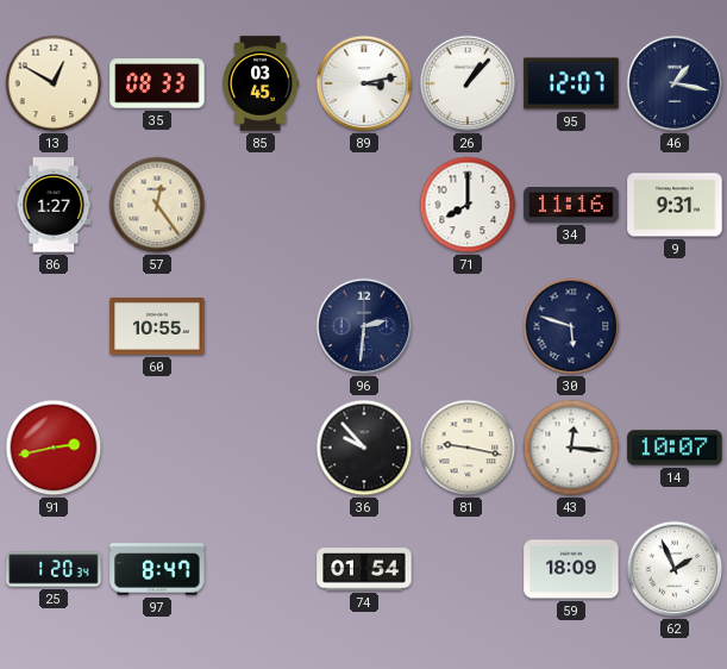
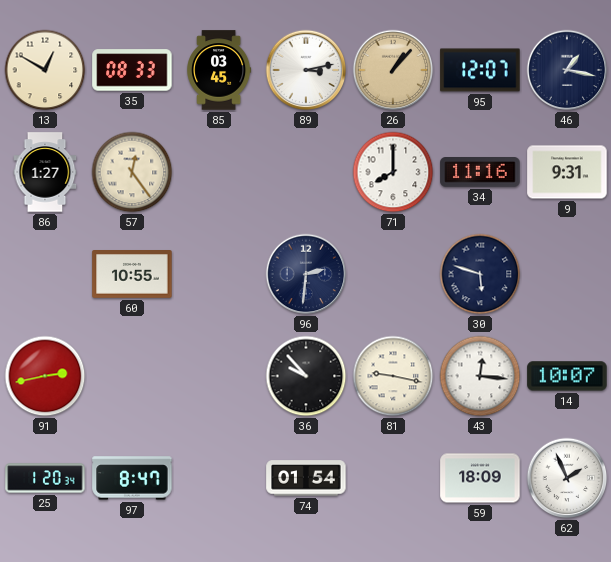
26 dial: white -> champagne
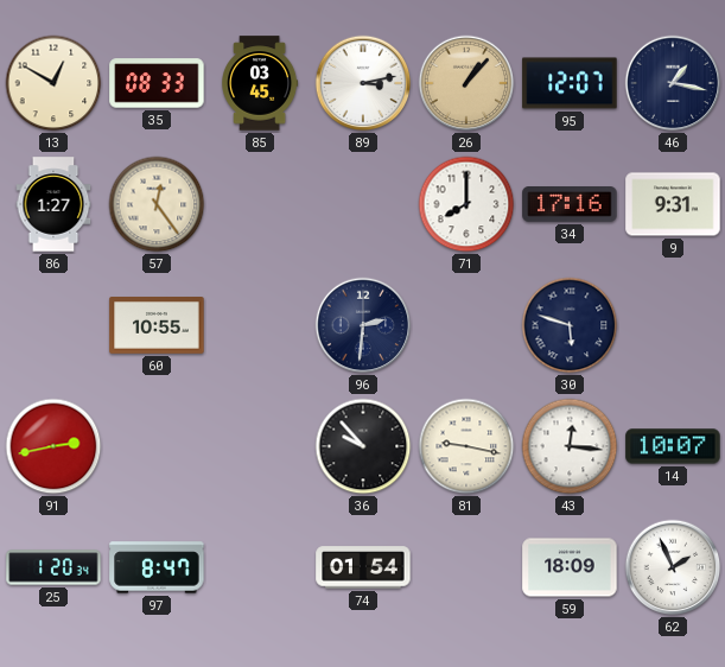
34: 11:16 -> 17:16
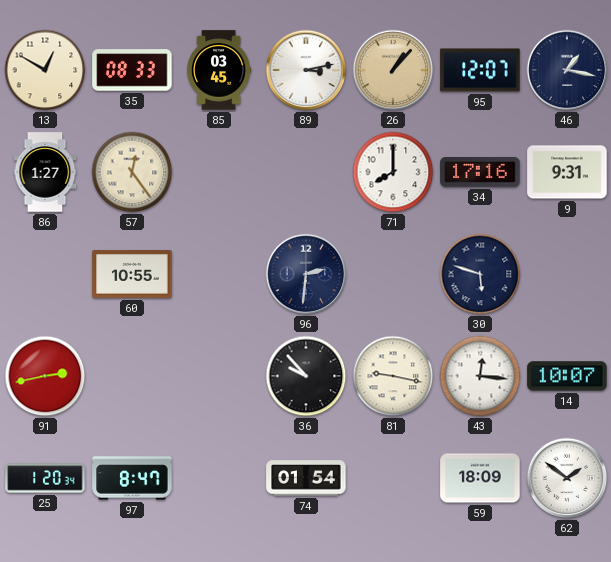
62: 1:56 -> 1:51
